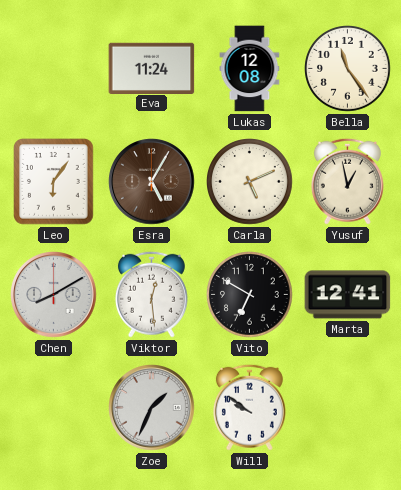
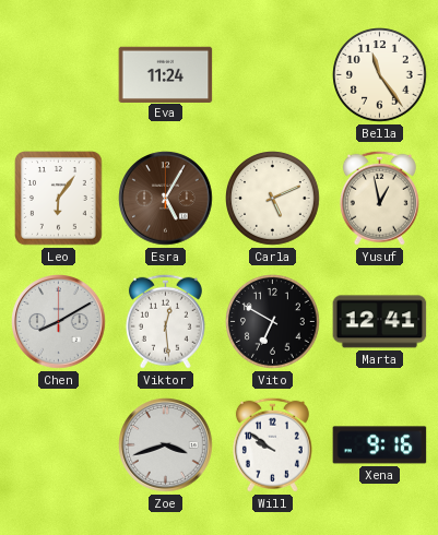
Lukas: 12:08 -> none
Zoe: 1:34 -> 3:42
Xena: none -> 9:16
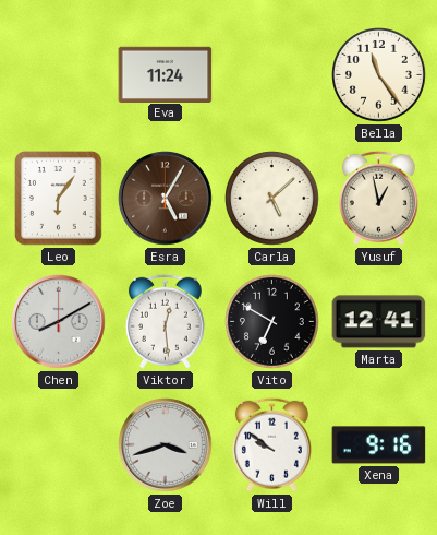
Carla: 5:11 -> 5:08
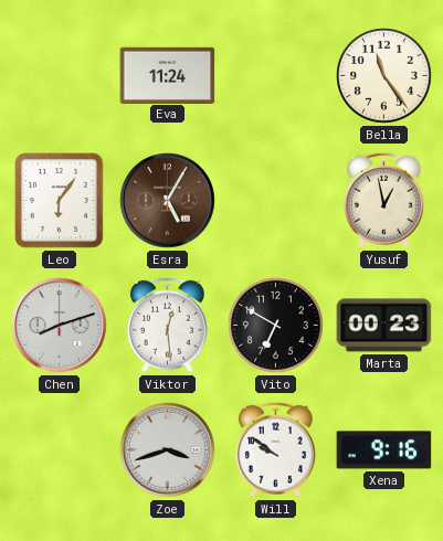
Carla: 5:08 -> none
Chen: 8:10 -> 8:12
Marta: 12:41 -> 00:23
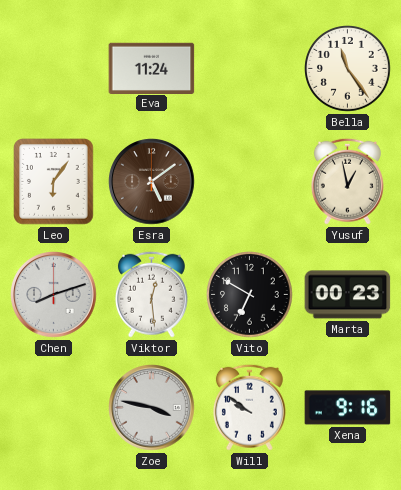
Esra: 5:05 -> 5:09
Zoe: 3:42 -> 3:47
